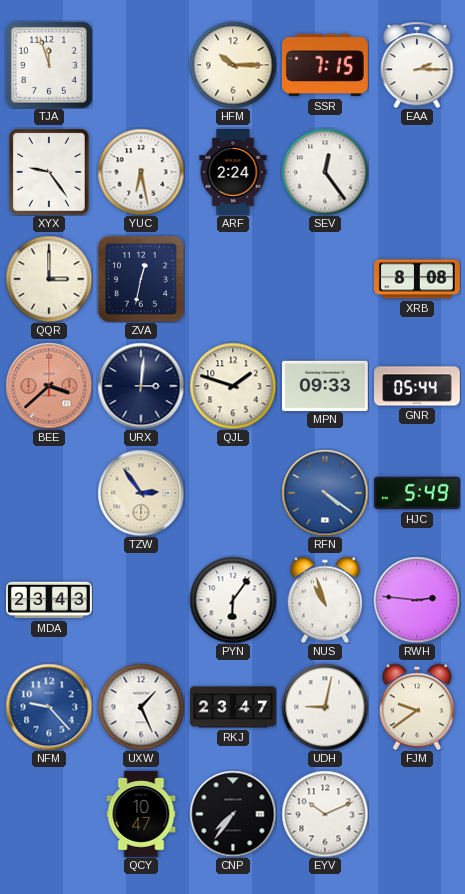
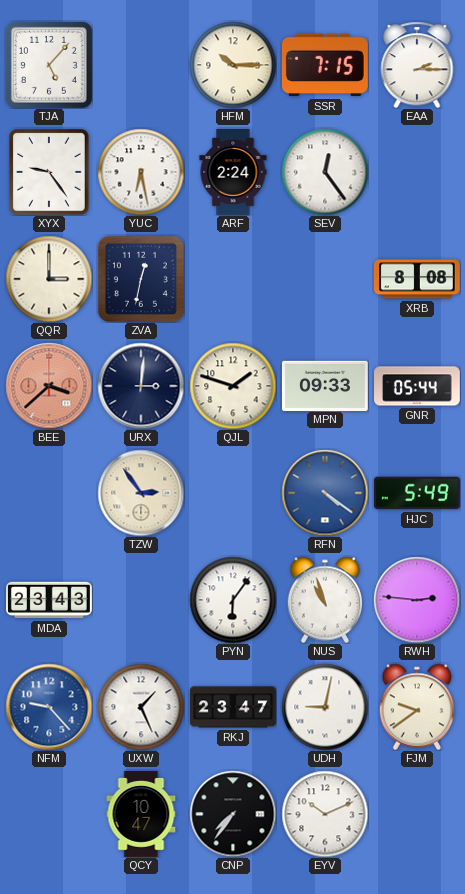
TJA: 11:57 -> 5:07
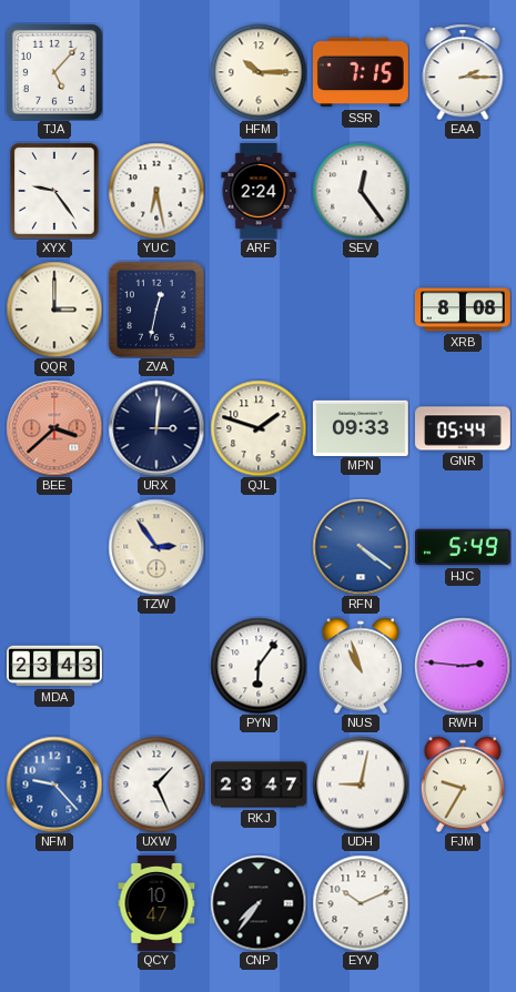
FJM: 9:39 -> 9:35
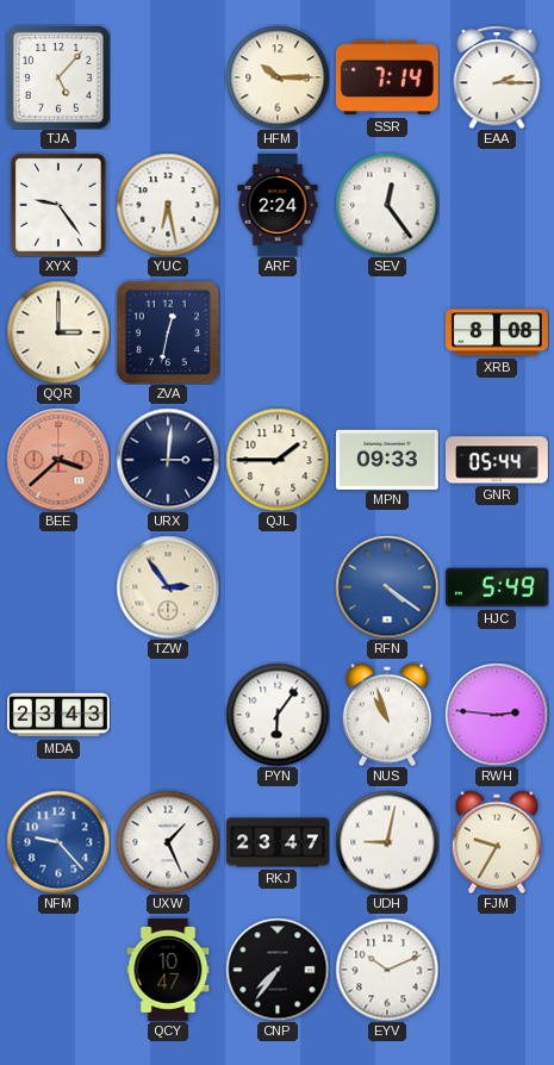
SSR: 7:15 -> 7:14
QJL: 1:48 -> 1:45
